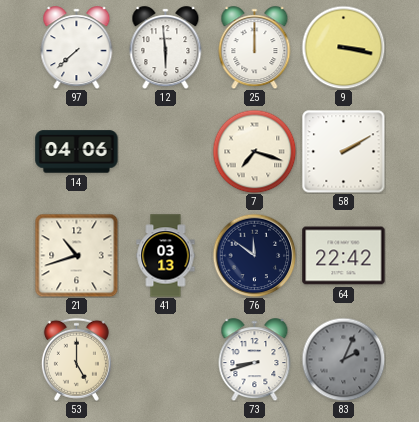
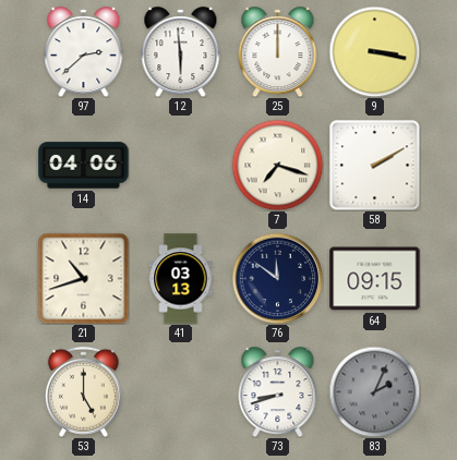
97: 7:38 -> 2:38
64: 22:42 -> 09:15
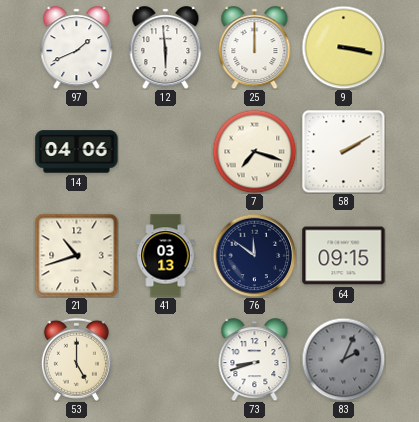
97: 2:38 -> 1:41
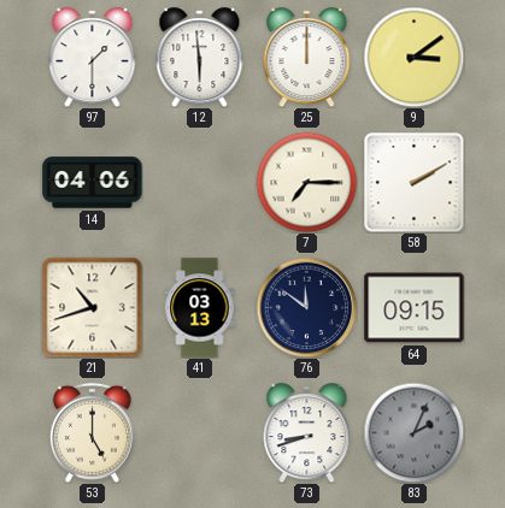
97: 1:41 -> 1:30
9: 3:17 -> 3:09
7: 7:18 -> 7:15
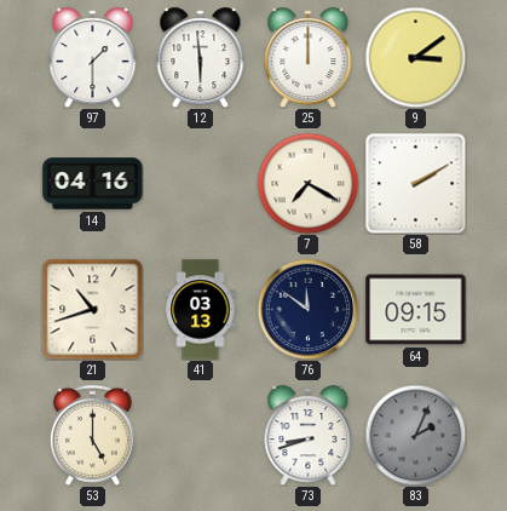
14: 04:06 -> 04:16
7: 7:15 -> 7:20
